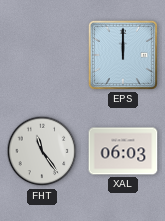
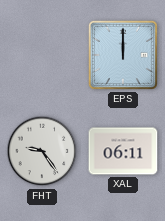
FHT: 11:24 -> 9:24
XAL: 06:03 -> 06:11
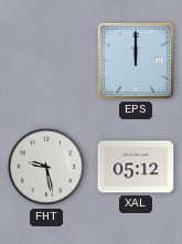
FHT: 9:24 -> 9:28
XAL: 06:11 -> 05:12
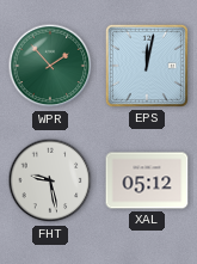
WPR: none -> 1:53
EPS: 12:00 -> 12:02
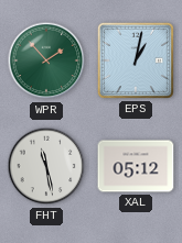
EPS: 12:02 -> 1:02
FHT: 9:28 -> 11:28
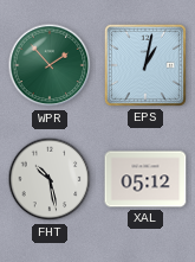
FHT: 11:28 -> 10:28
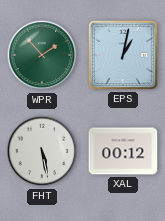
FHT: 10:28 -> 5:28
XAL: 05:12 -> 00:12
